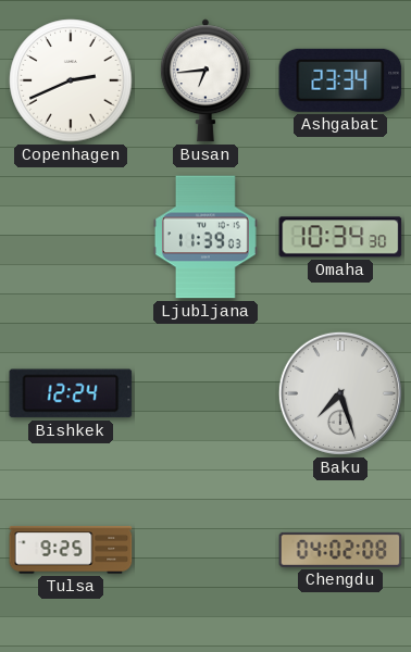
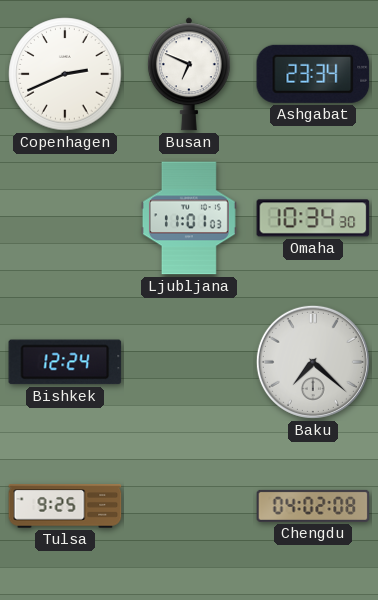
Busan: 6:44 -> 6:49
Ljubljana: 11:39 -> 11:01
Baku: 7:27 -> 7:22
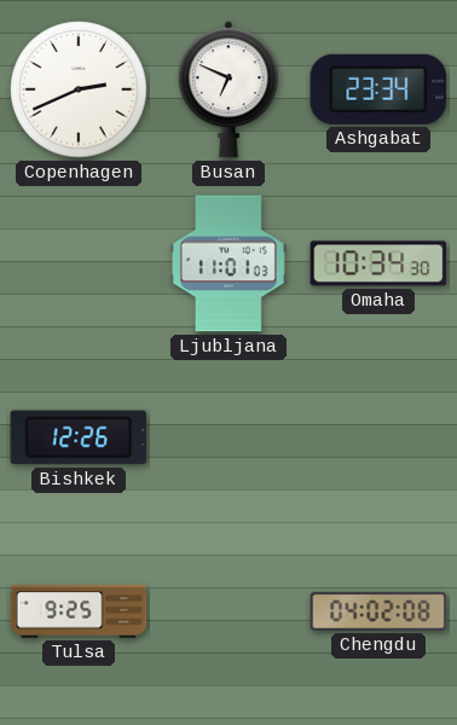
Bishkek: 12:24 -> 12:26
Baku: 7:22 -> none
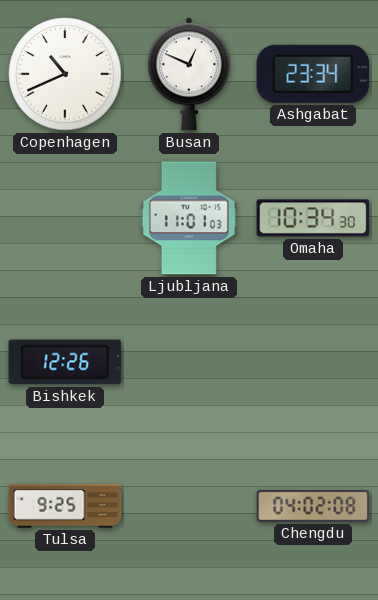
Copenhagen: 2:41 -> 10:41
Busan: 6:49 -> 12:49
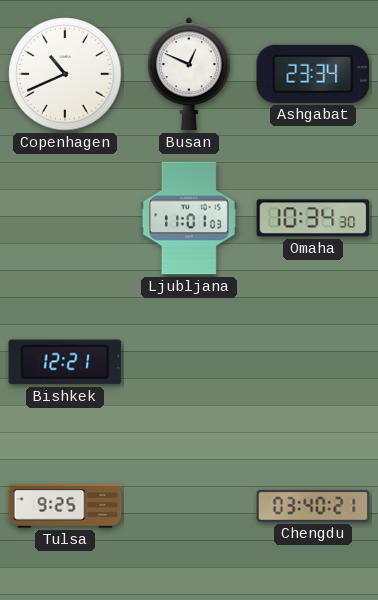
Bishkek: 12:26 -> 12:21
Chengdu: 04:02 -> 03:40
